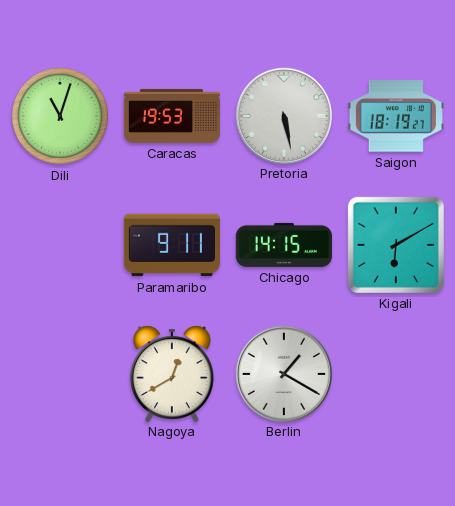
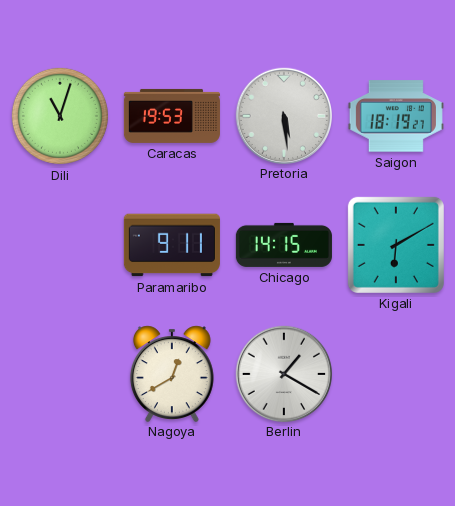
Pretoria: 5:28 -> 5:29
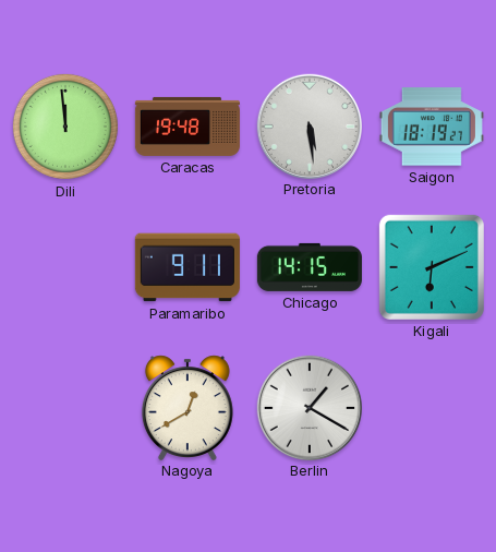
Dili: 11:03 -> 11:59
Caracas: 19:53 -> 19:48
Kigali: 6:10 -> 6:11
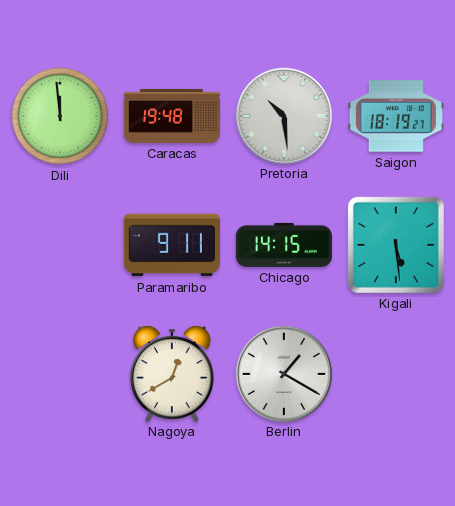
Pretoria: 5:29 -> 10:29
Kigali: 6:11 -> 5:29
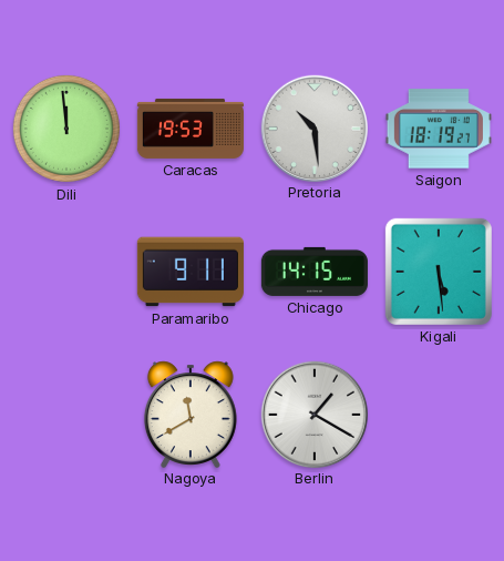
Caracas: 19:48 -> 19:53
Nagoya: 12:40 -> 11:40
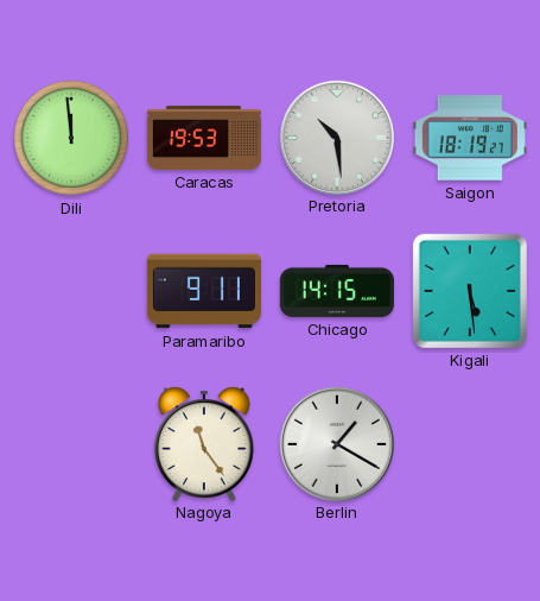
Nagoya: 11:40 -> 11:24
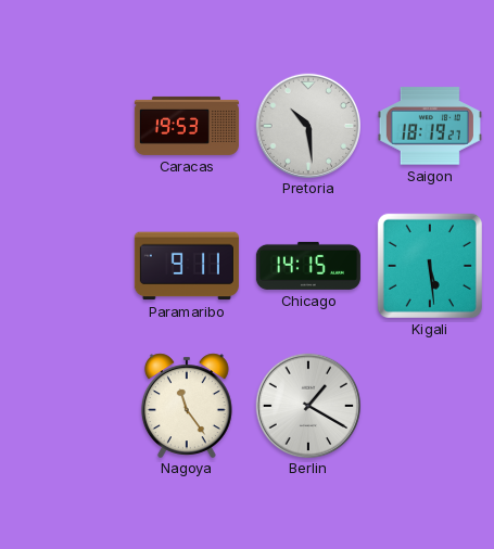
Dili: 11:59 -> none
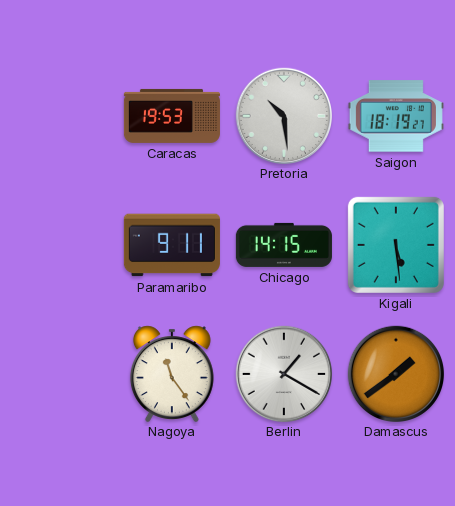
Damascus: none -> 1:39
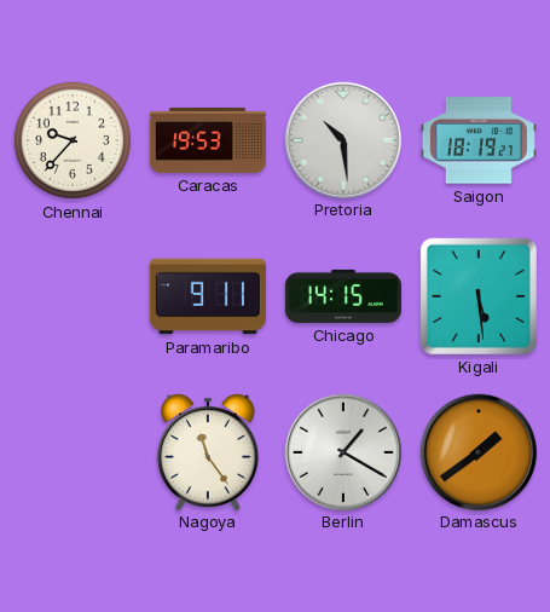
Chennai: none -> 9:37
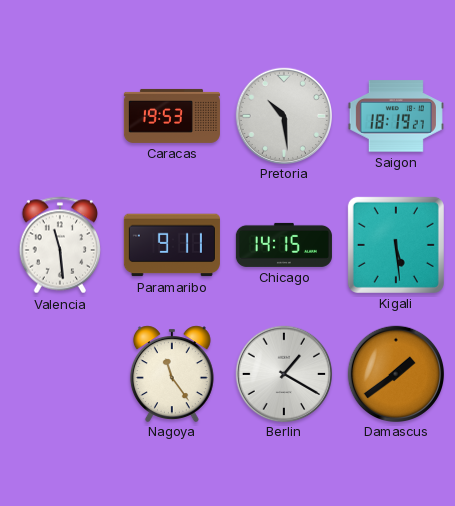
Chennai: 9:37 -> none
Valencia: none -> 11:29
